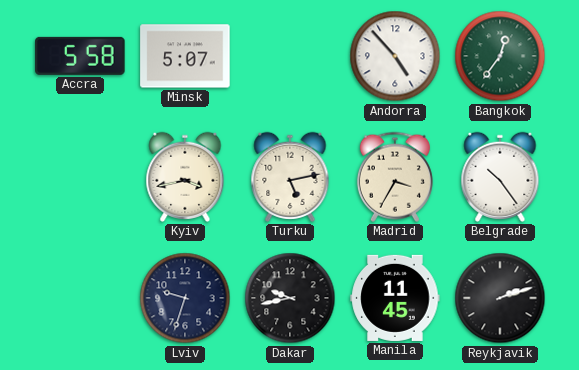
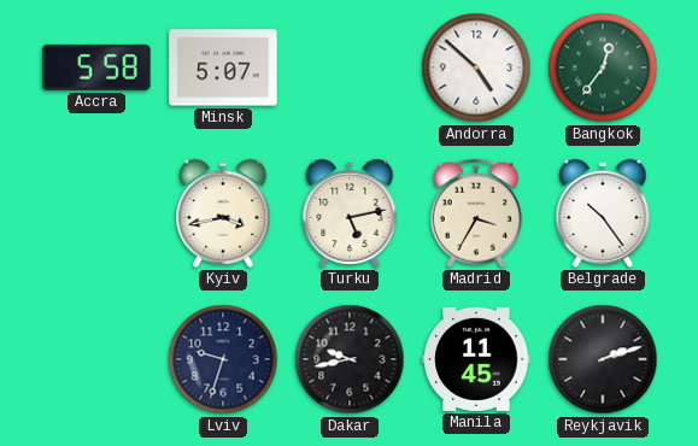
Andorra: 4:53 -> 4:52
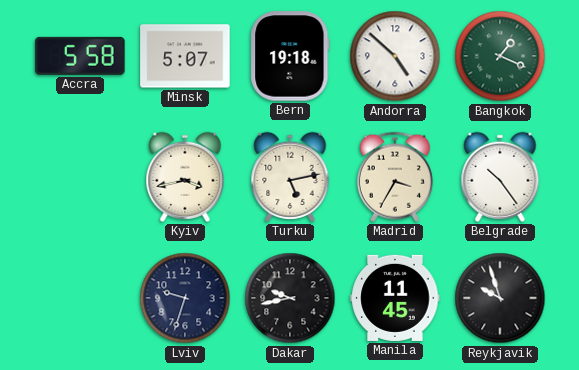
Bern: none -> 19:18
Bangkok: 12:36 -> 1:19
Reykjavik: 2:12 -> 9:57
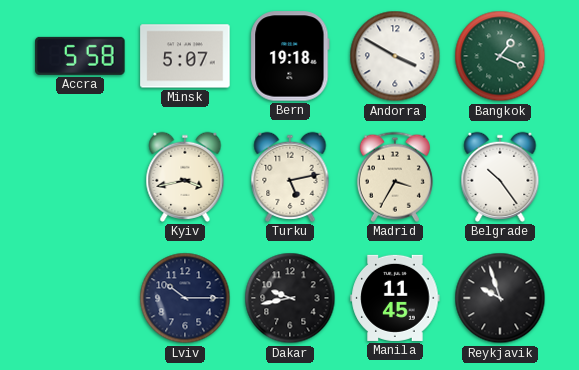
Andorra: 4:52 -> 3:50
Lviv: 9:33 -> 10:15
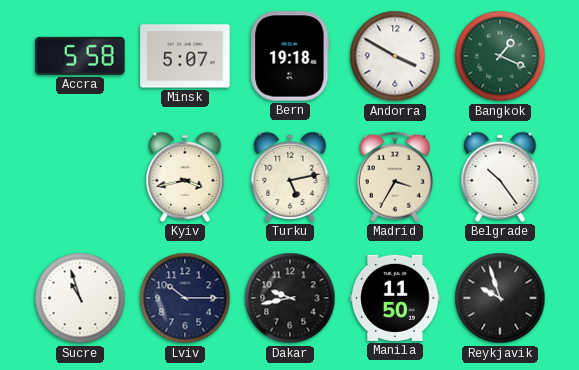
Sucre: none -> 10:57
Manila: 11:45 -> 11:50
